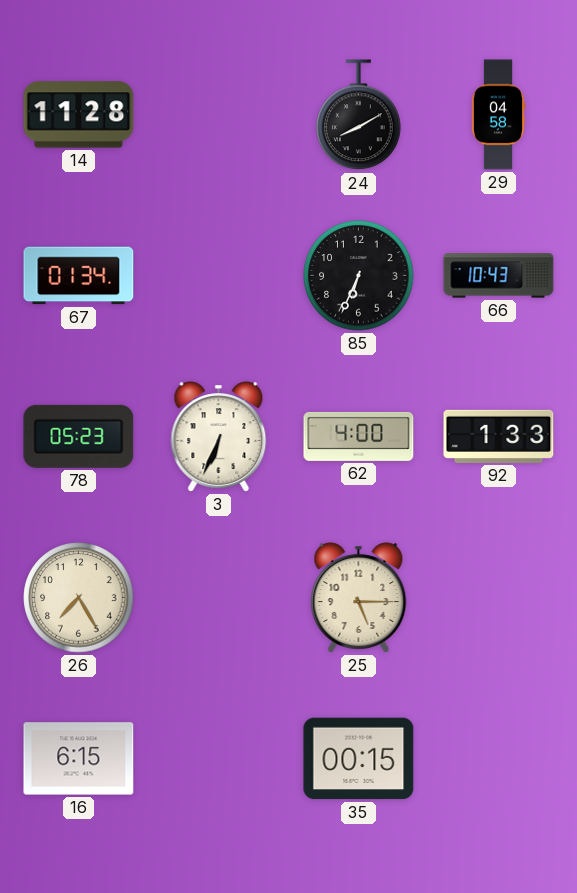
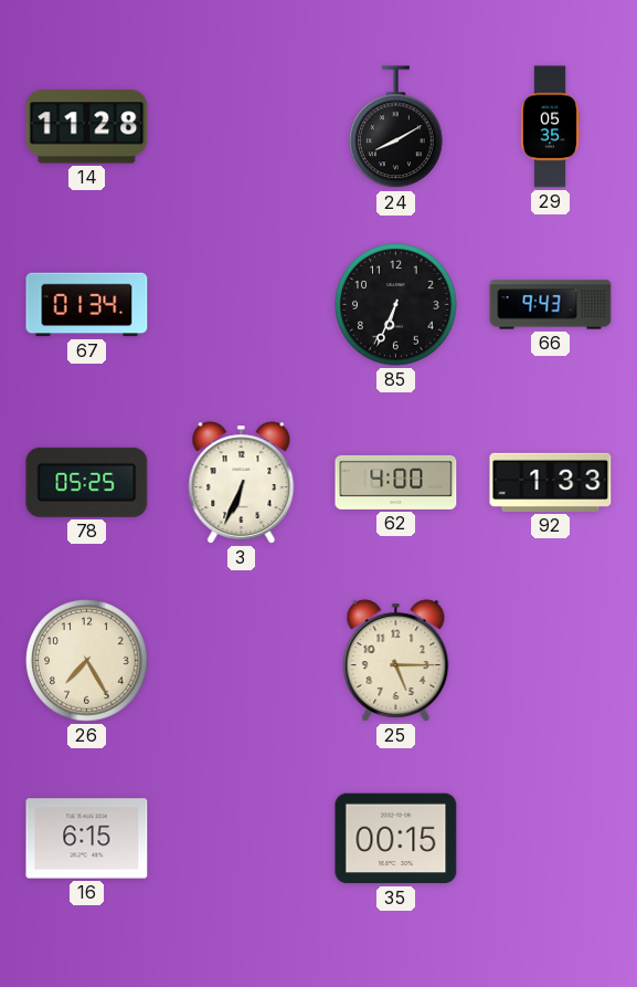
29: 04:58 -> 05:35
66: 10:43 -> 9:43
78: 05:23 -> 05:25
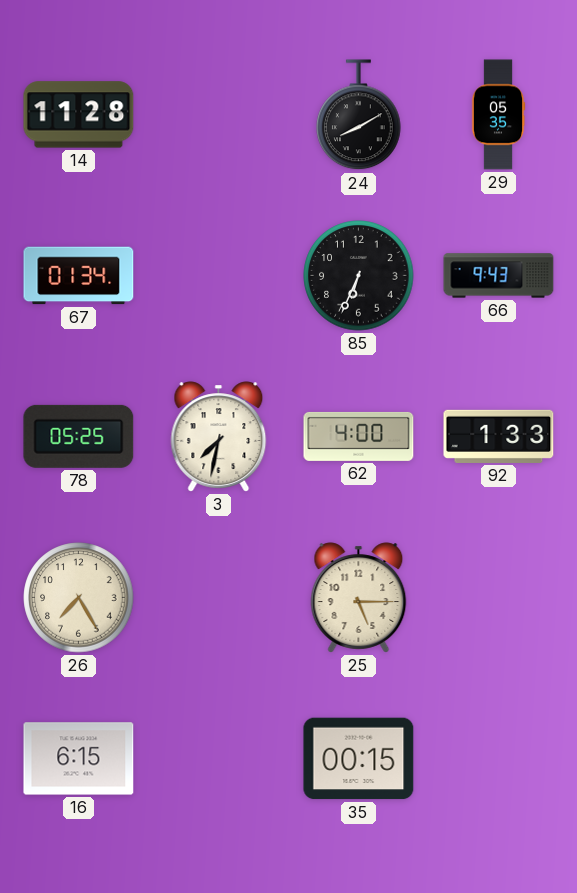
3: 6:34 -> 7:32
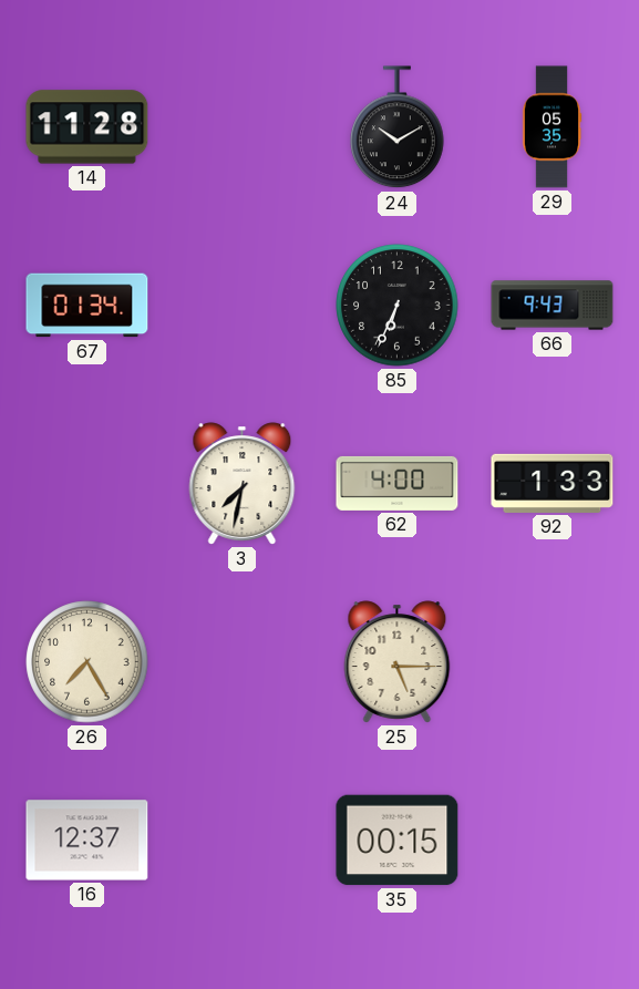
24: 8:10 -> 10:10
78: 05:25 -> none
16: 6:15 -> 12:37
